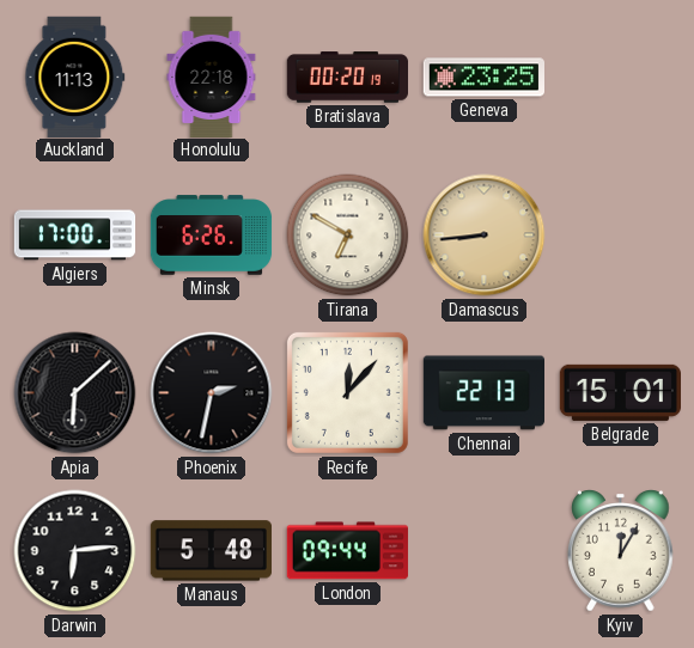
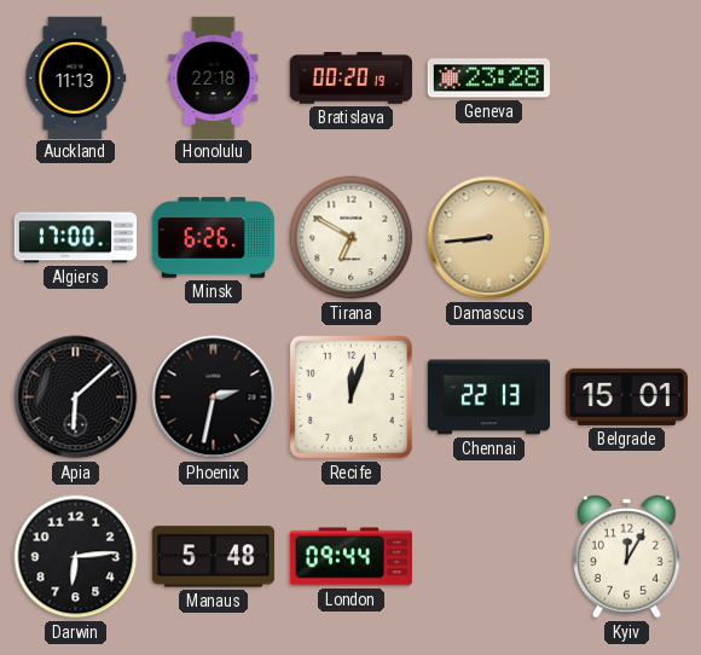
Geneva: 23:25 -> 23:28
Recife: 12:07 -> 12:03
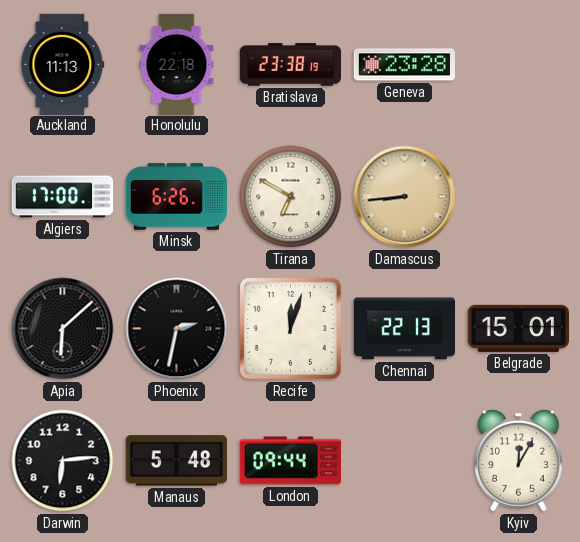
Bratislava: 00:20 -> 23:38
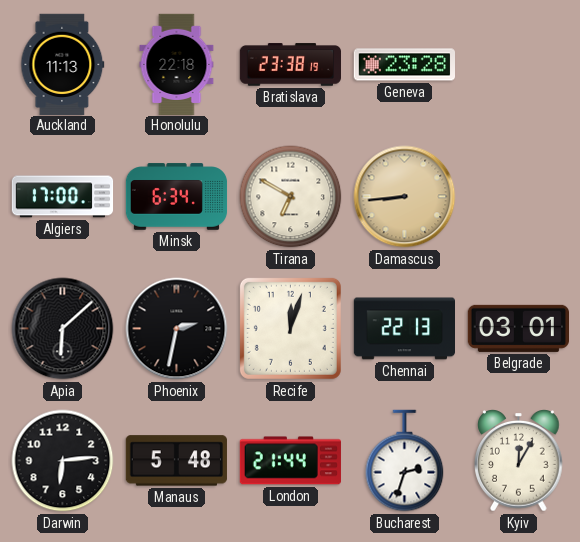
Minsk: 6:26 -> 6:34
Belgrade: 15:01 -> 03:01
London: 09:44 -> 21:44
Bucharest: none -> 2:33
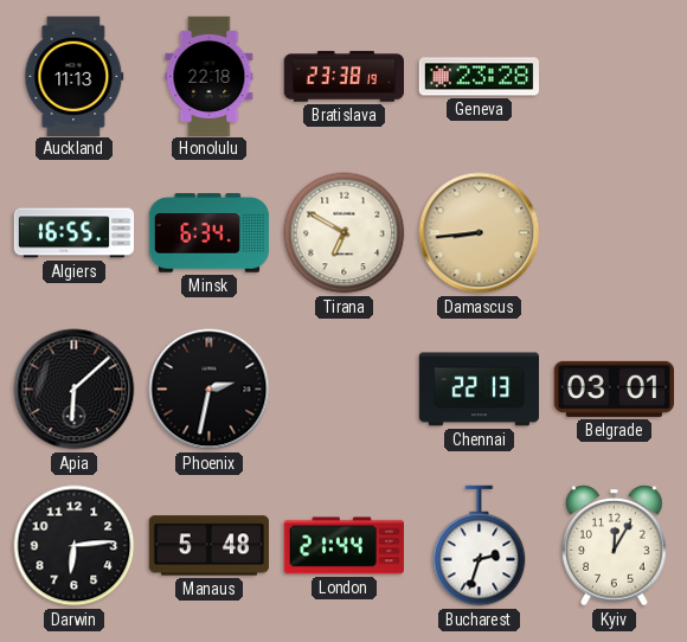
Algiers: 17:00 -> 16:55
Recife: 12:03 -> none
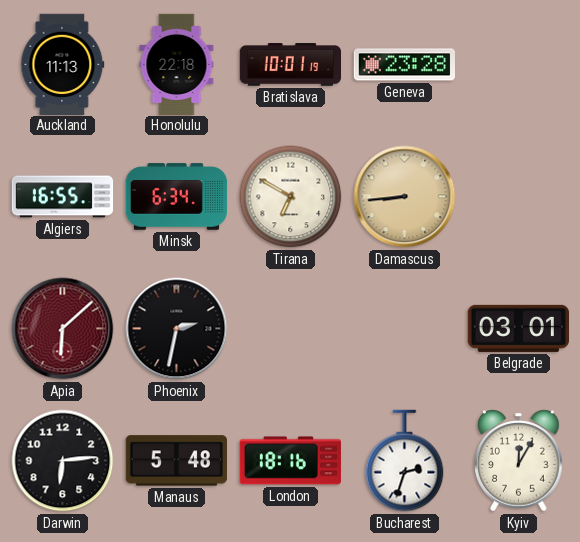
Bratislava: 23:38 -> 10:01
Apia dial: black -> burgundy
Chennai: 22:13 -> none
London: 21:44 -> 18:16
